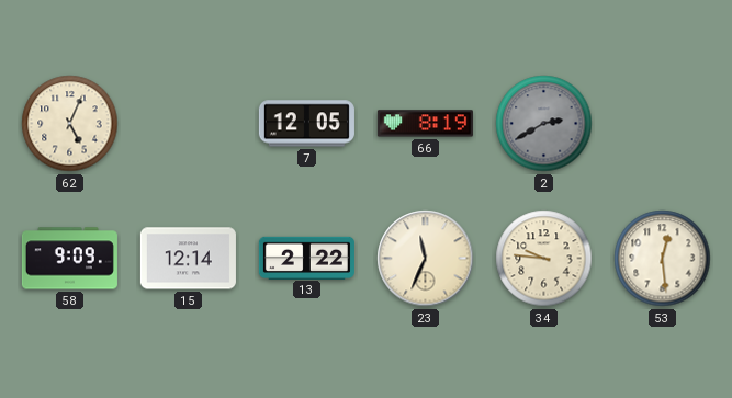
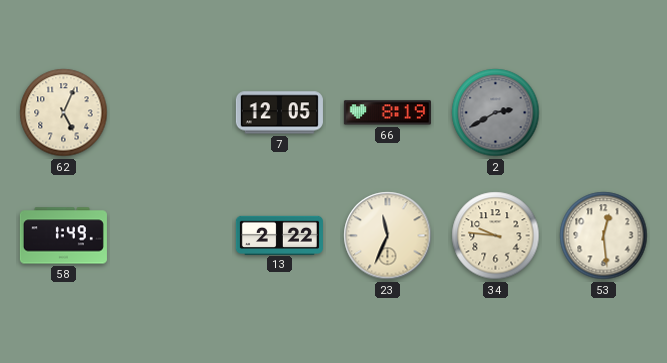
58: 9:09 -> 1:49
15: 12:14 -> none
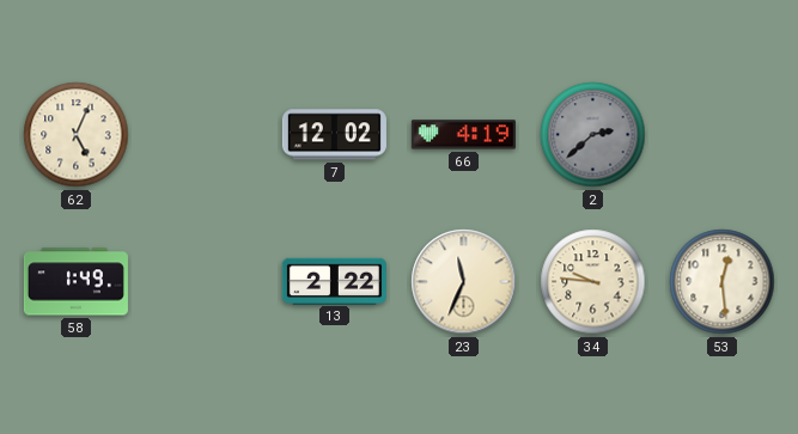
7: 12:05 -> 12:02
66: 8:19 -> 4:19
2: 2:40 -> 2:38
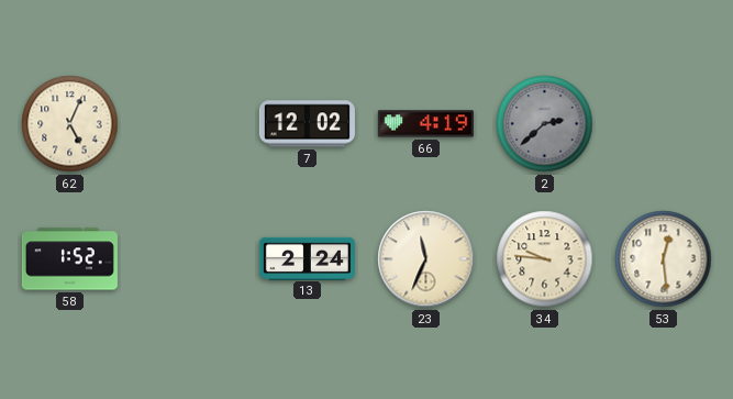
58: 1:49 -> 1:52
13: 2:22 -> 2:24
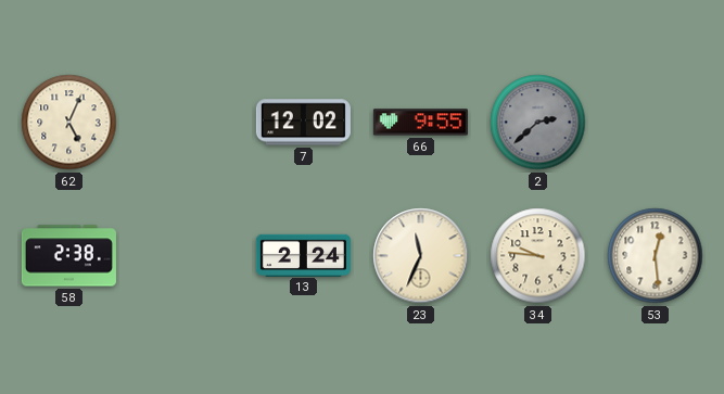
66: 4:19 -> 9:55
58: 1:52 -> 2:38
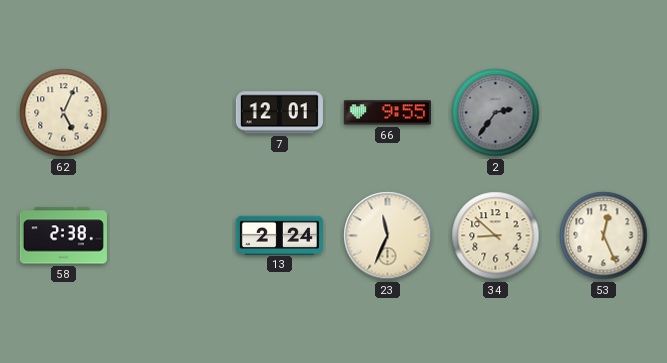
7: 12:02 -> 12:01
2: 2:38 -> 2:36
34: 9:46 -> 8:52
53: 12:29 -> 12:26
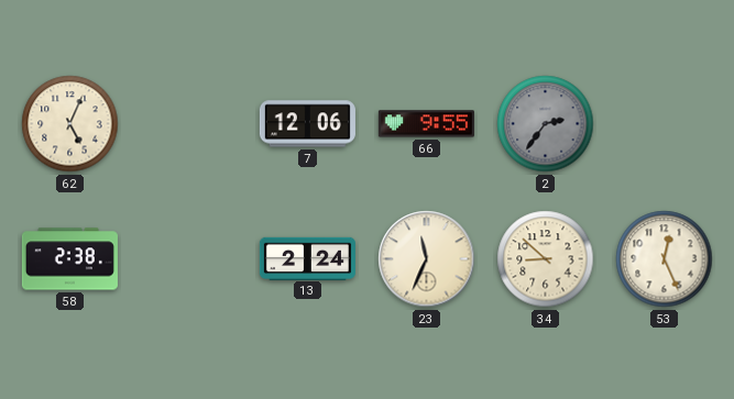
7: 12:01 -> 12:06
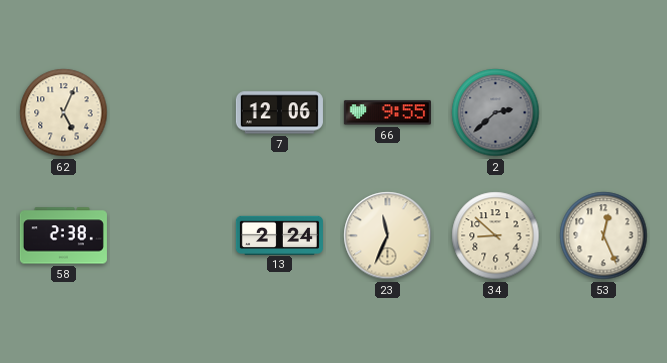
2: 2:36 -> 2:38
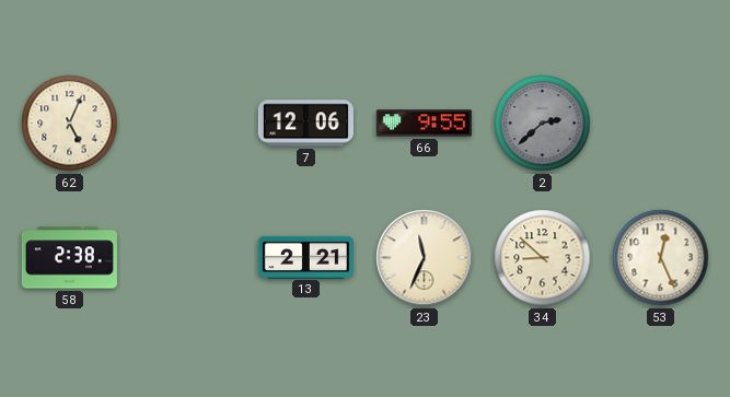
13: 2:24 -> 2:21
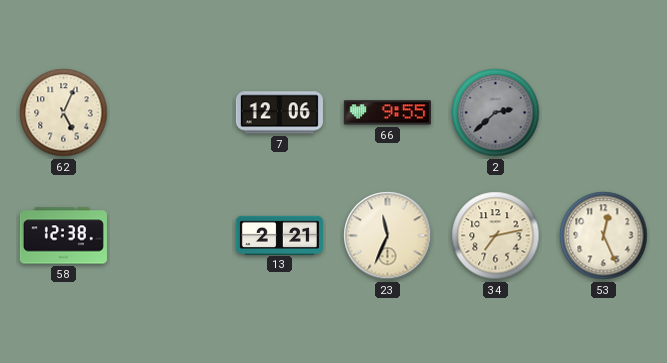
58: 2:38 -> 12:38
34: 8:52 -> 7:13
